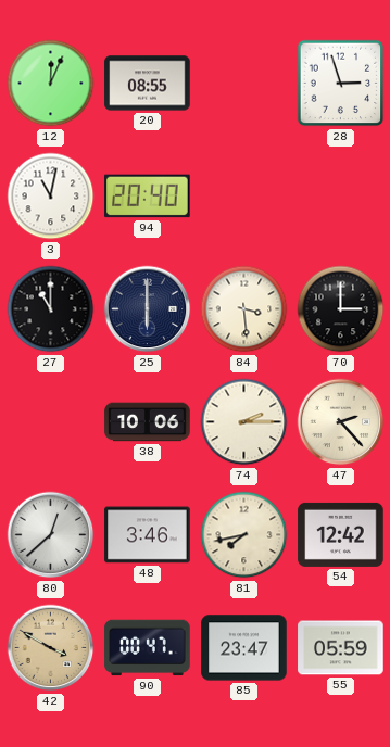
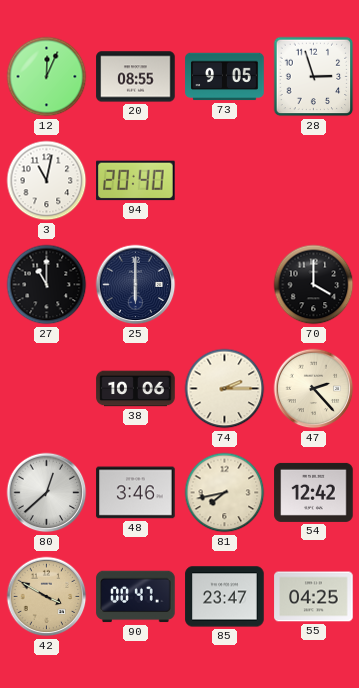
73: none -> 9:05
84: 3:29 -> none
70: 3:00 -> 4:00
55: 05:59 -> 04:25
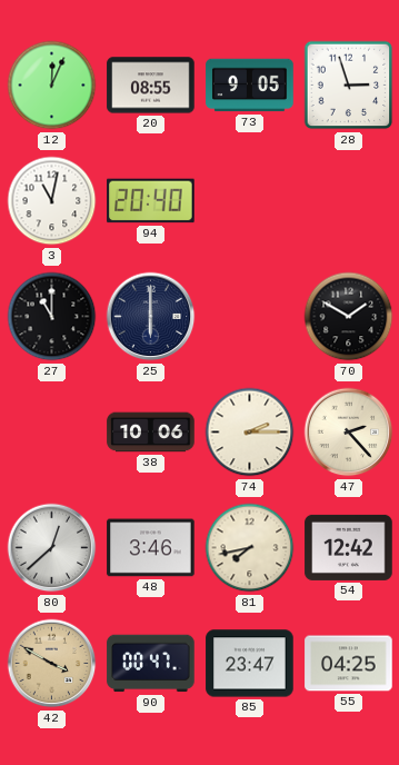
70: 4:00 -> 1:50
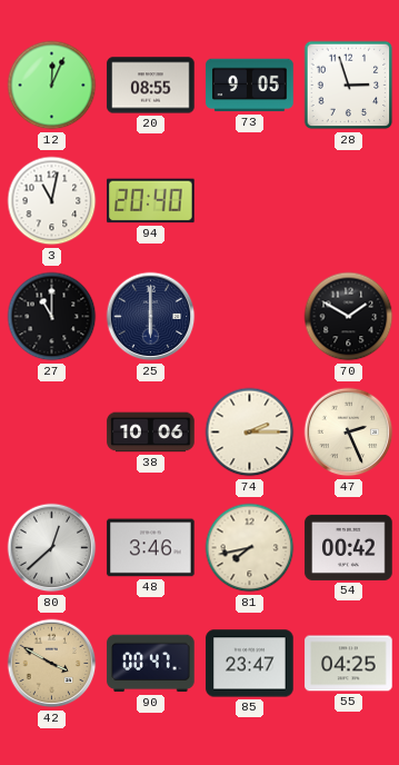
47: 2:23 -> 2:26
54: 12:42 -> 00:42
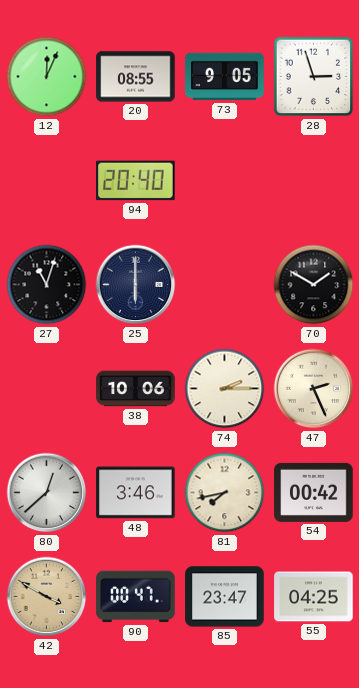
3: 11:02 -> none
27: 11:00 -> 11:03
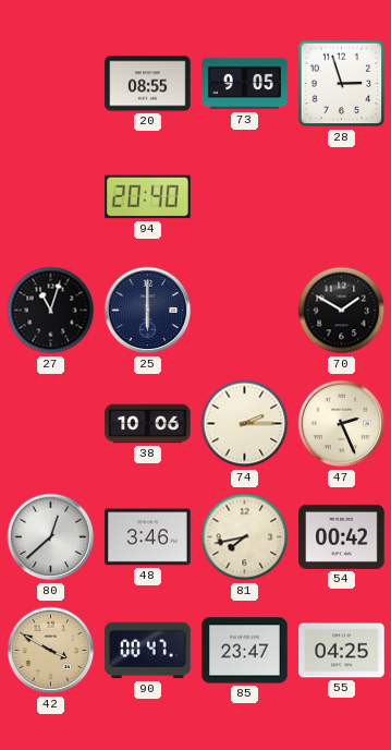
12: 12:04 -> none
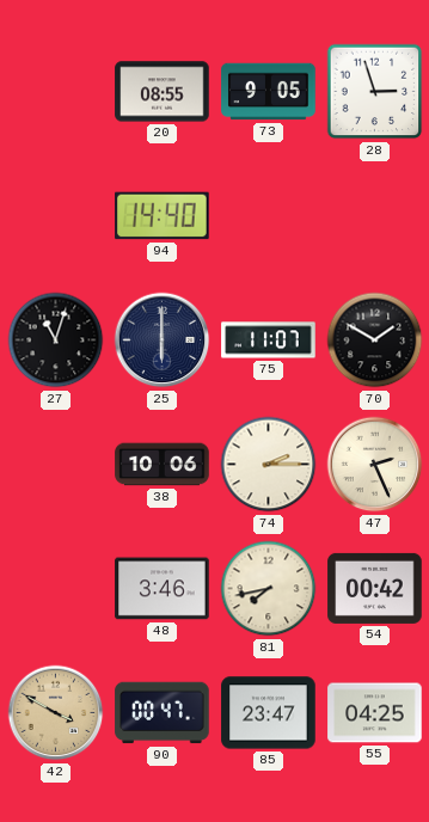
94: 20:40 -> 14:40
75: none -> 11:07
80: 12:38 -> none
